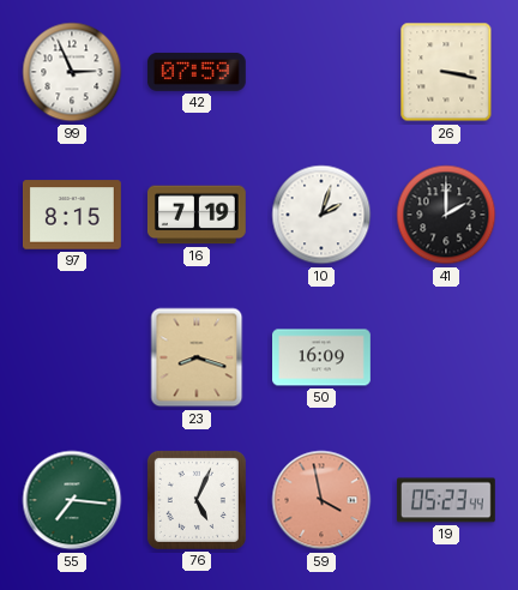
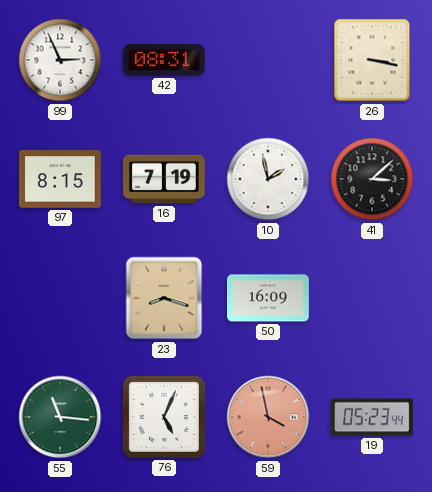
42: 07:59 -> 08:31
10: 2:03 -> 1:58
41: 2:00 -> 3:08
55: 7:16 -> 11:16
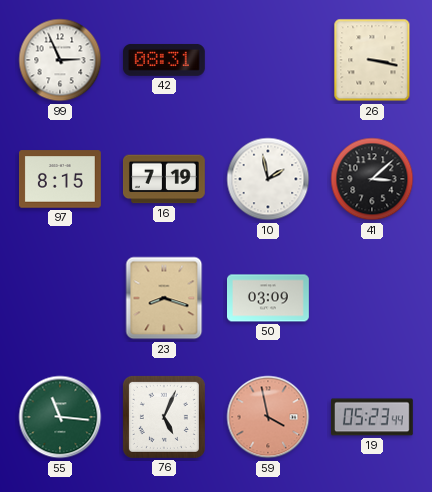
50: 16:09 -> 03:09
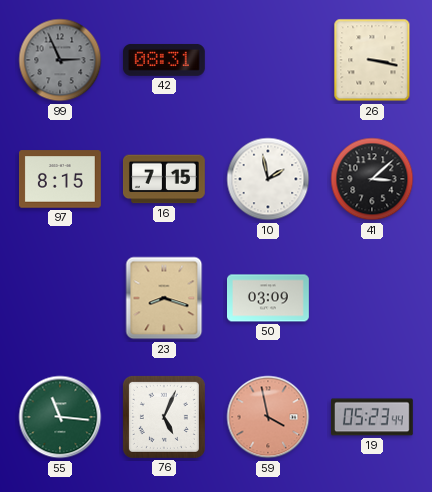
99 dial: white -> grey
16: 7:19 -> 7:15
